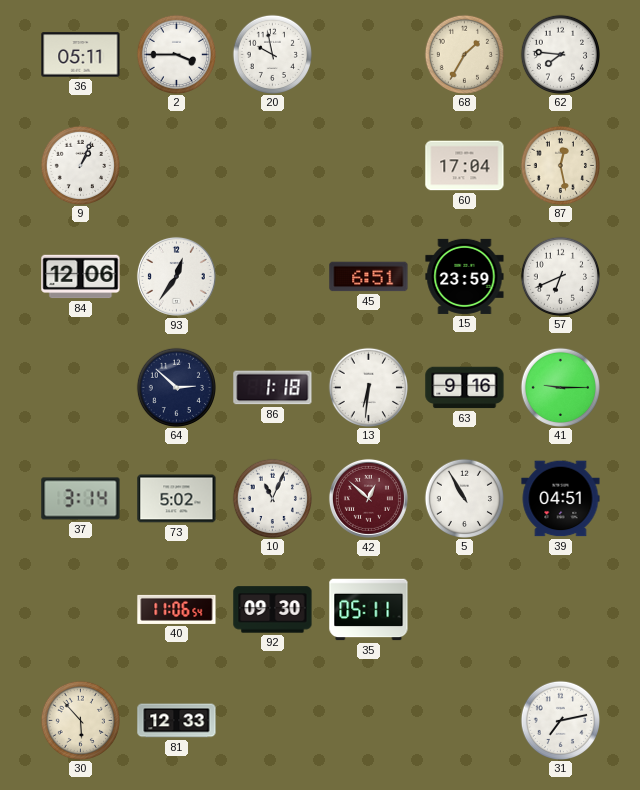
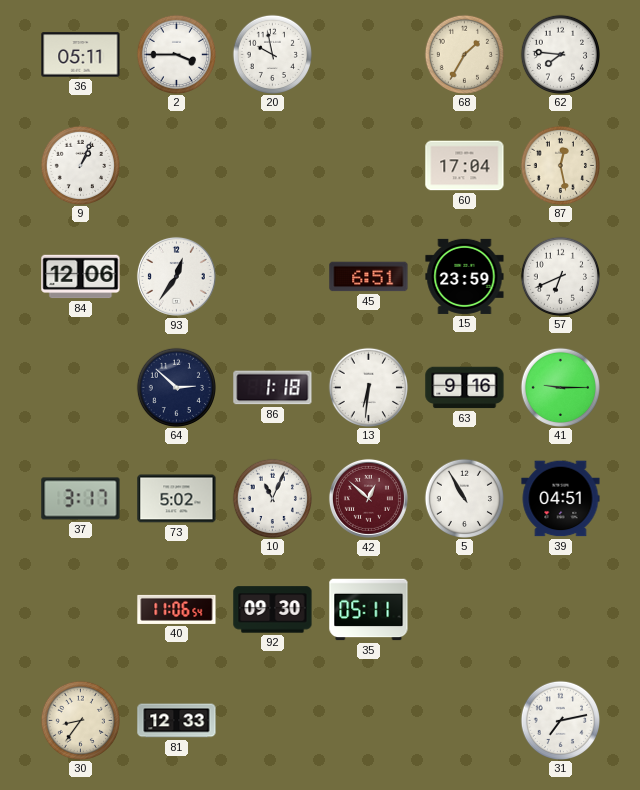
37: 3:14 -> 3:17
30: 5:53 -> 8:36
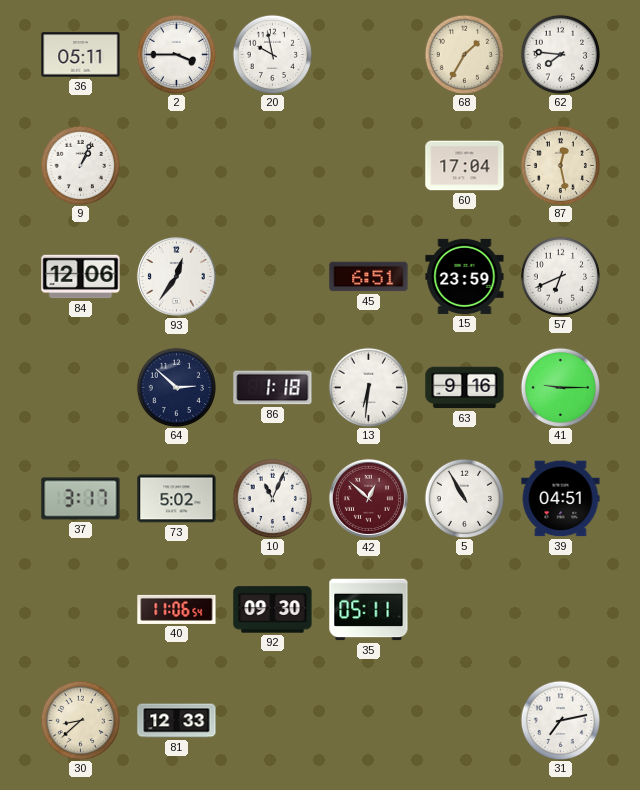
30: 8:36 -> 8:38
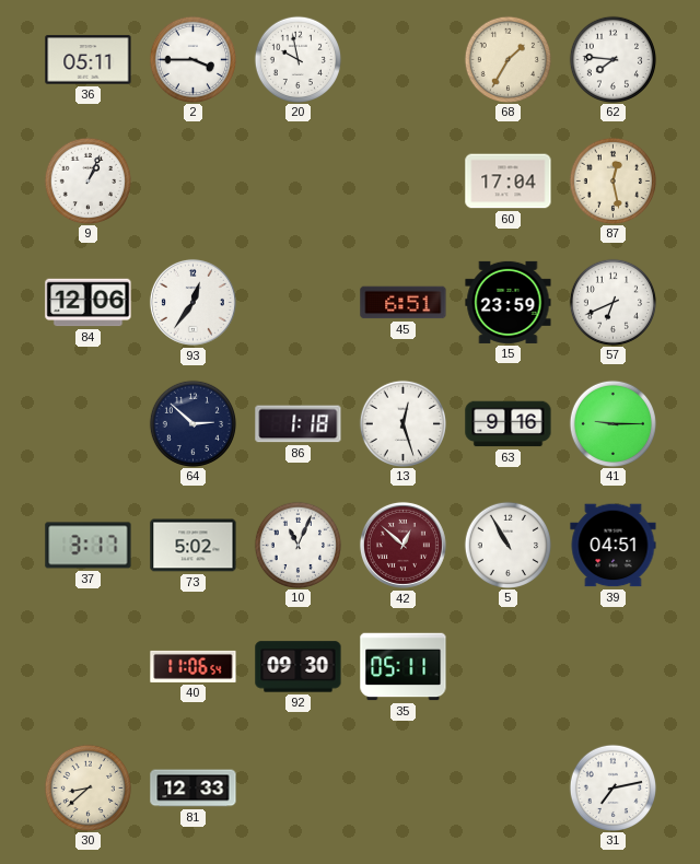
13: 6:31 -> 12:27
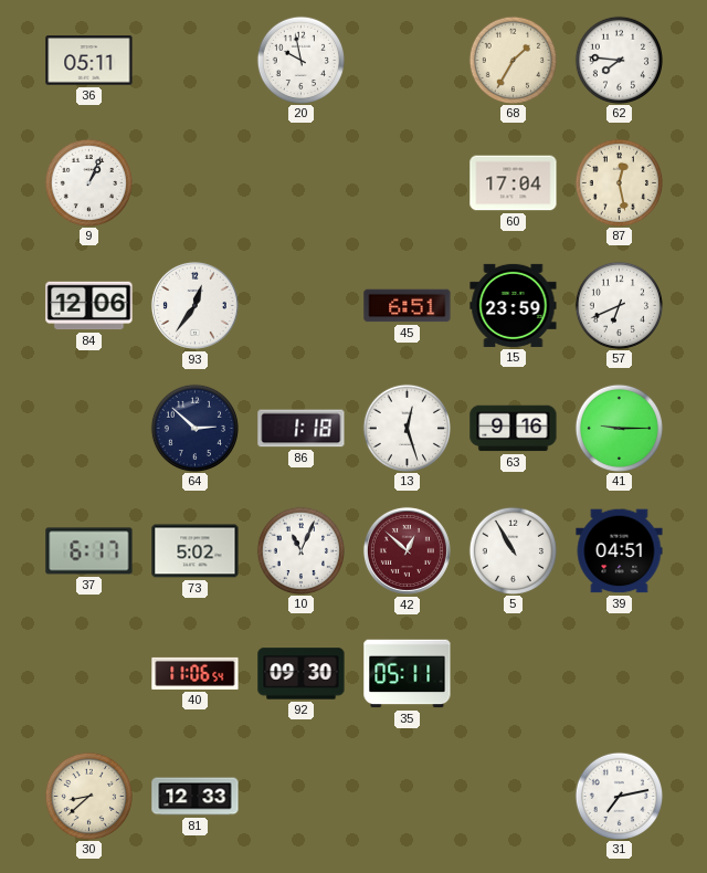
2: 3:45 -> none
37: 3:17 -> 6:17
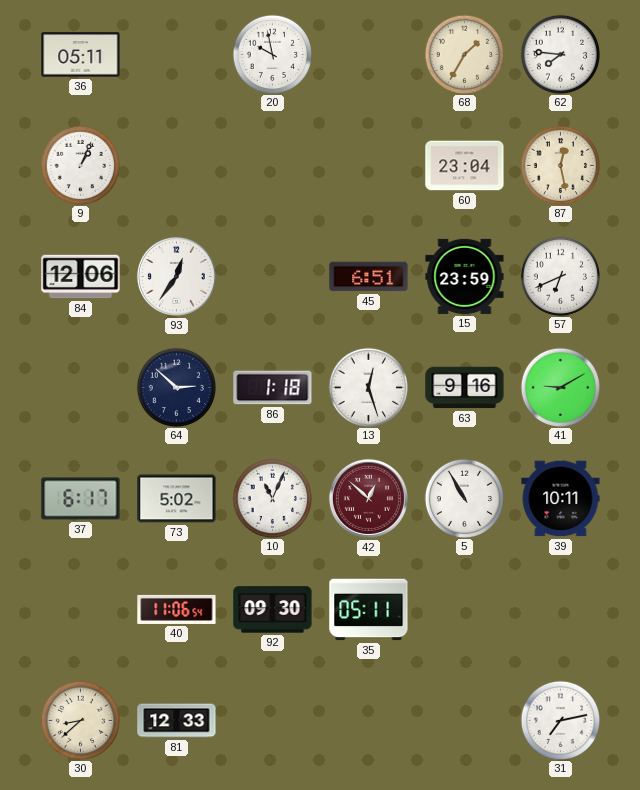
60: 17:04 -> 23:04
41: 9:15 -> 9:10
39: 04:51 -> 10:11
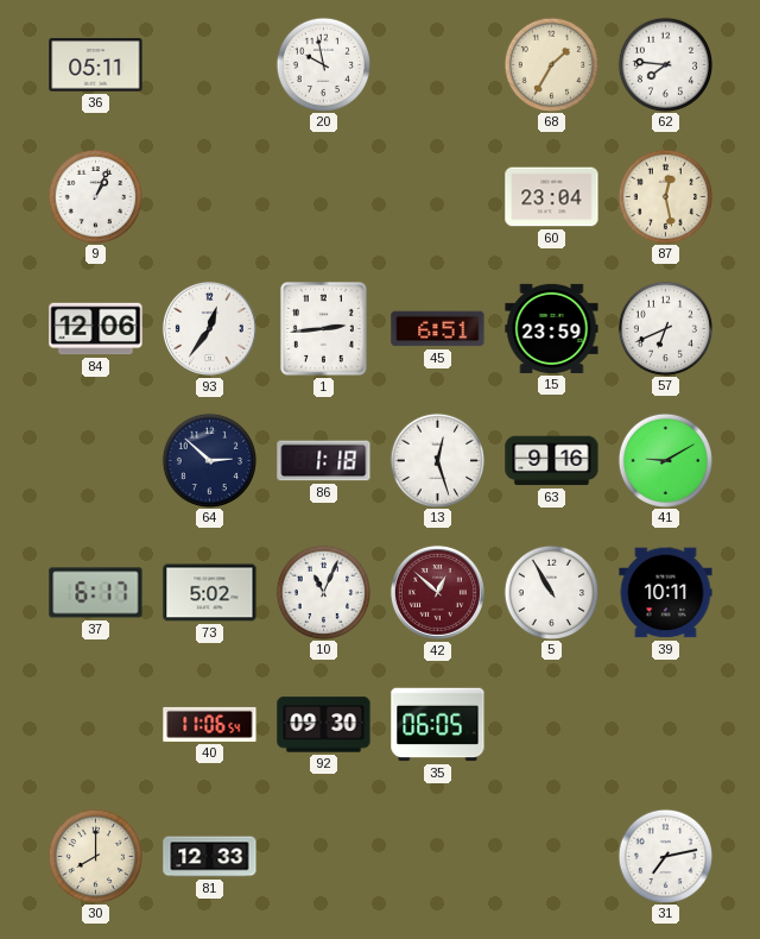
1: none -> 2:44
35: 05:11 -> 06:05
30: 8:38 -> 8:00
